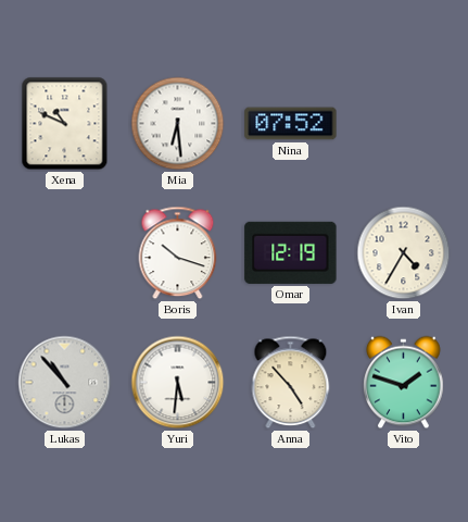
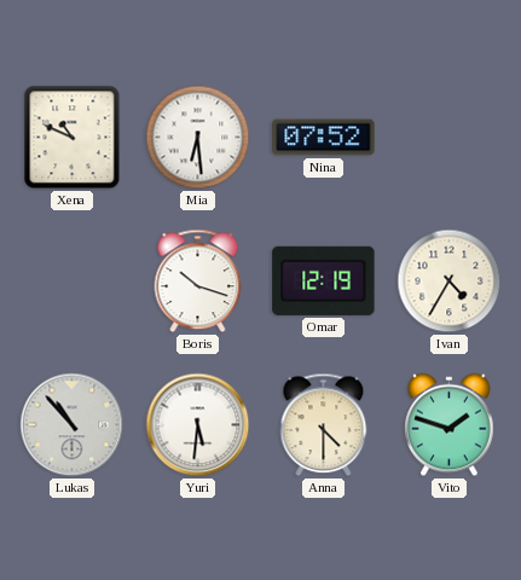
Anna: 4:53 -> 4:30
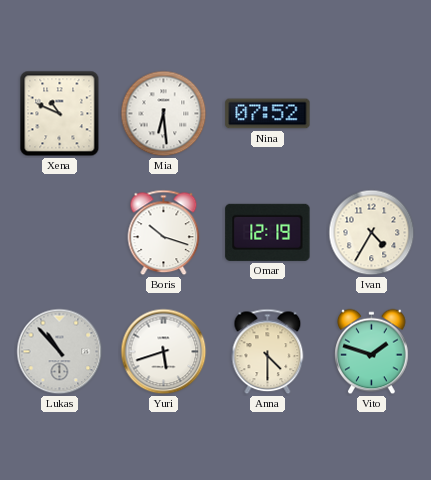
Yuri: 5:31 -> 5:42
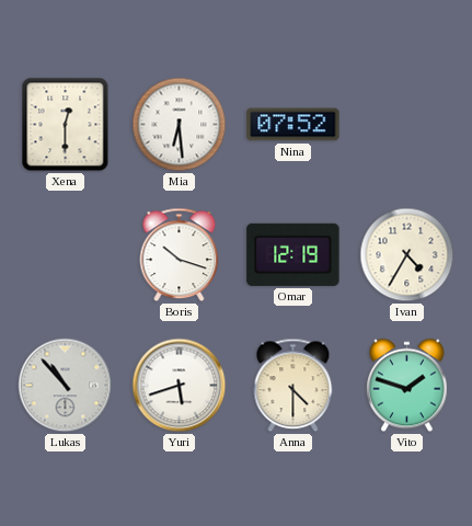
Xena: 10:49 -> 12:30
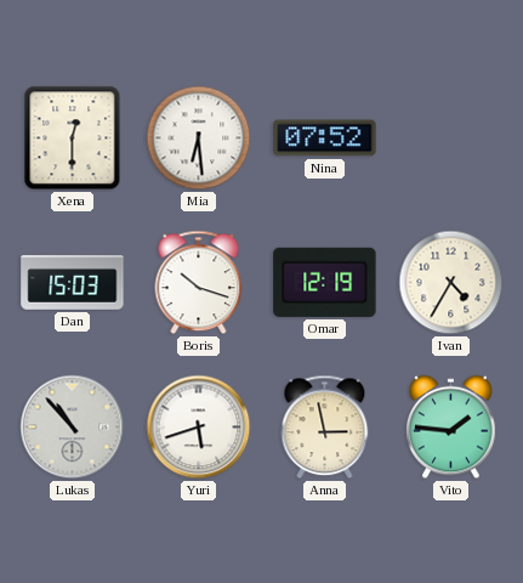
Dan: none -> 15:03
Anna: 4:30 -> 2:58
Vito: 1:48 -> 1:46
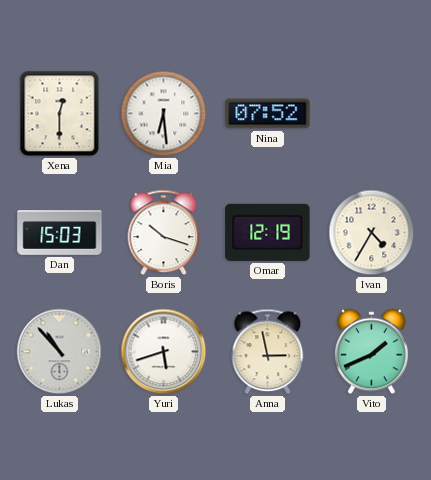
Vito: 1:46 -> 1:41
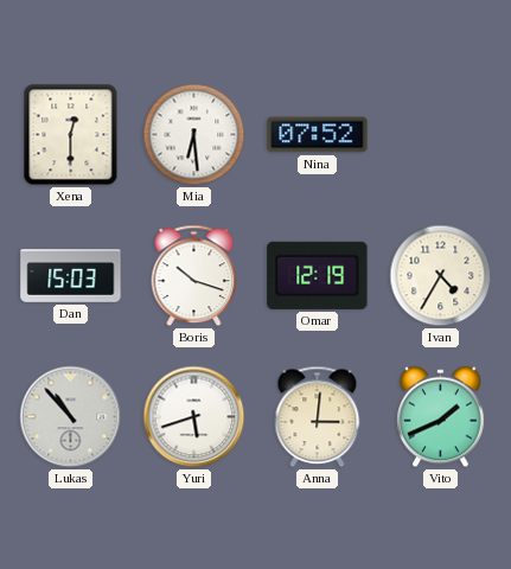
Anna: 2:58 -> 3:01
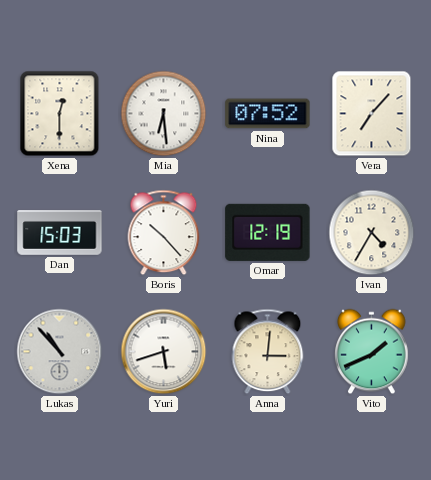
Vera: none -> 7:07
Boris: 10:18 -> 10:23
